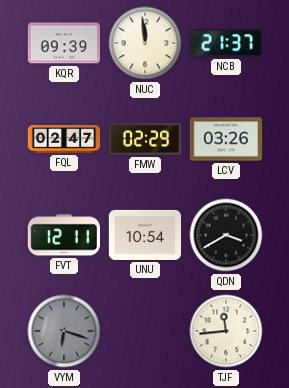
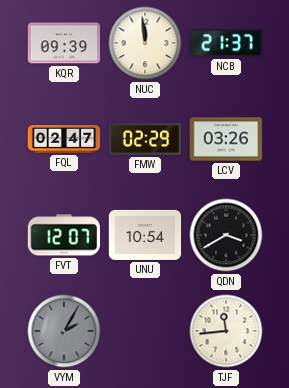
FVT: 12:11 -> 12:07
VYM: 6:18 -> 2:05
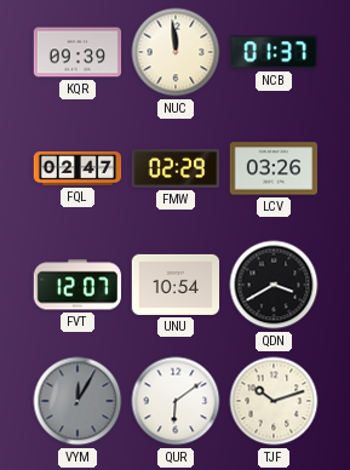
NCB: 21:37 -> 01:37
VYM: 2:05 -> 12:05
QUR: none -> 6:09
TJF: 11:44 -> 10:12
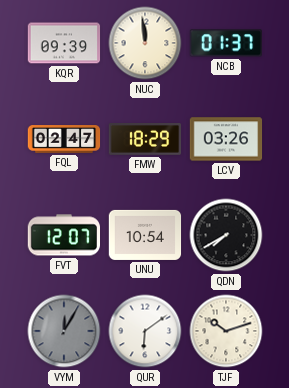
FMW: 02:29 -> 18:29
QDN: 3:40 -> 7:40
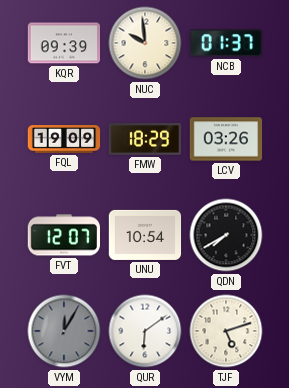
NUC: 11:59 -> 9:59
FQL: 02:47 -> 19:09
TJF: 10:12 -> 5:12
